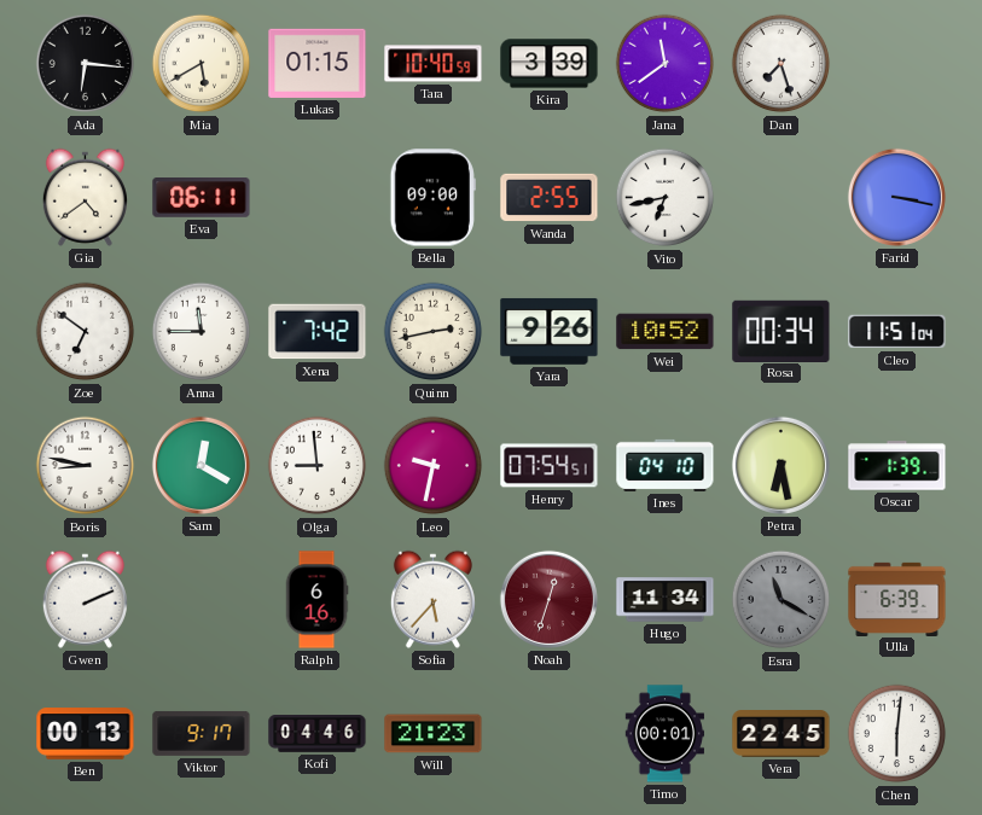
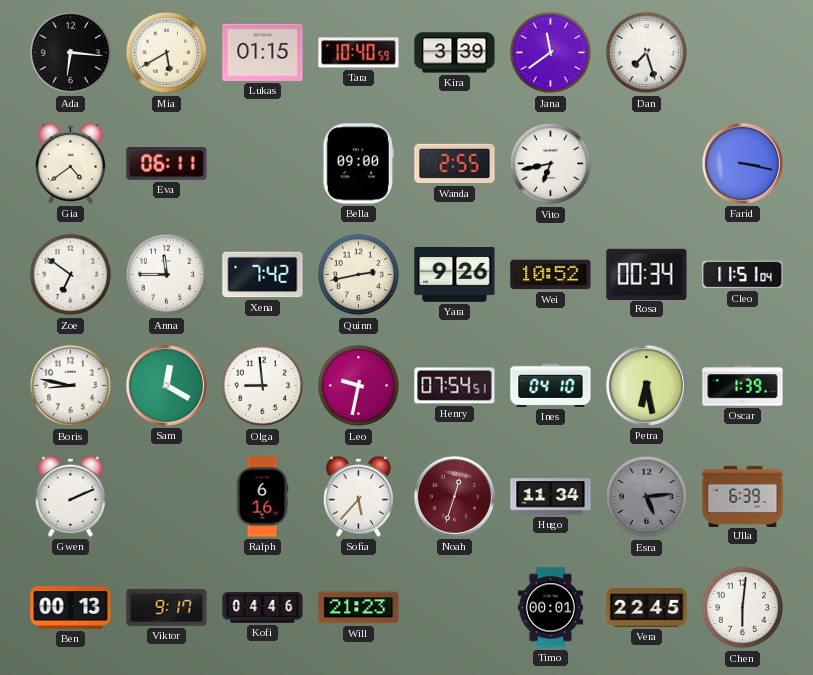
Esra: 11:20 -> 5:14
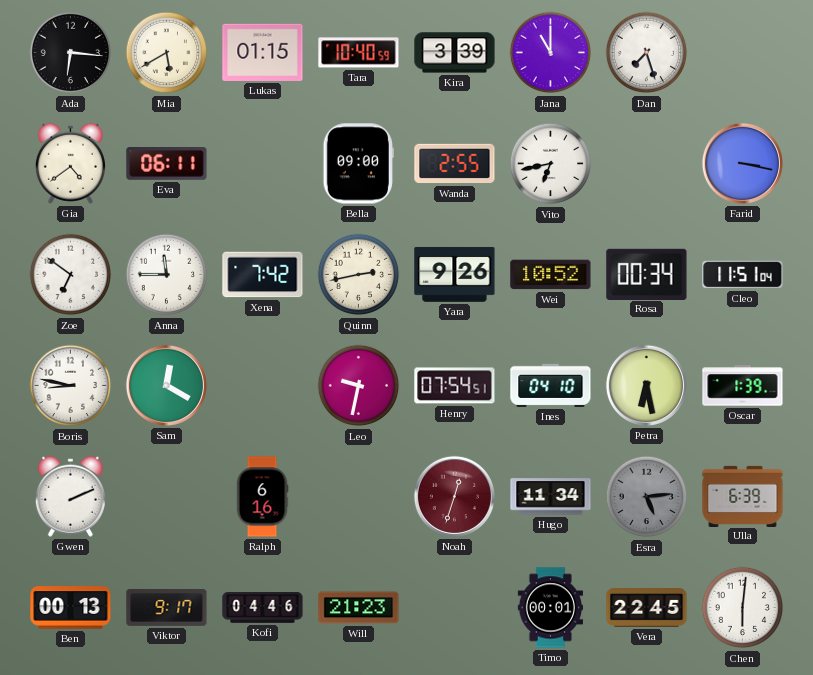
Jana: 11:39 -> 11:00
Olga: 8:59 -> none
Sofia: 5:37 -> none
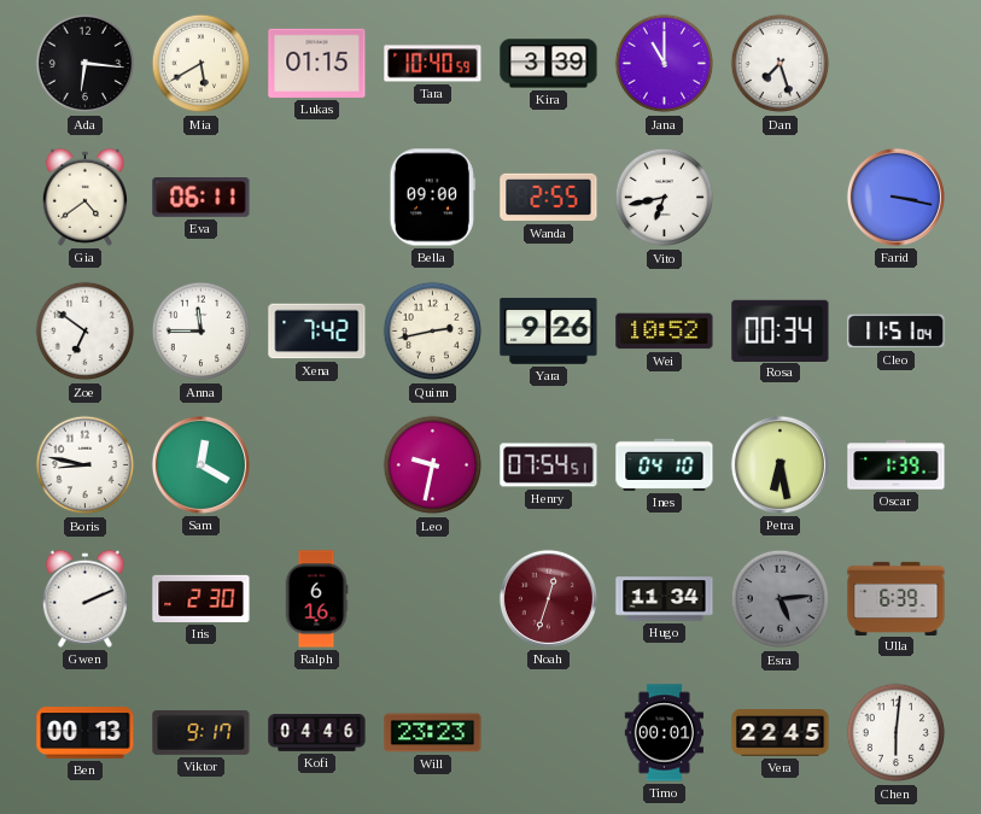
Iris: none -> 2:30
Will: 21:23 -> 23:23
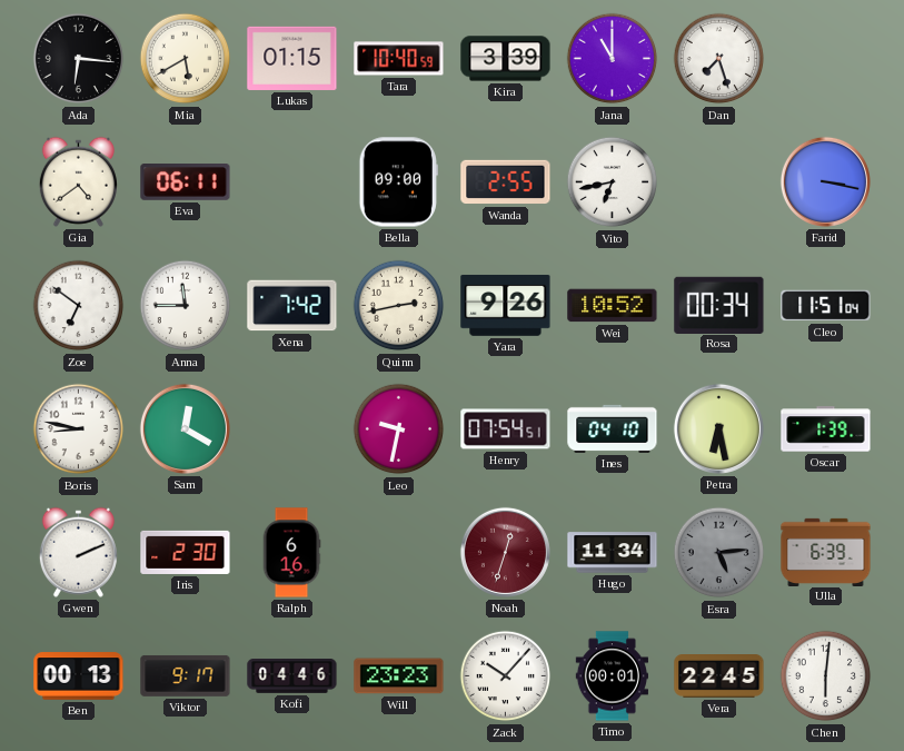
Zack: none -> 10:07
